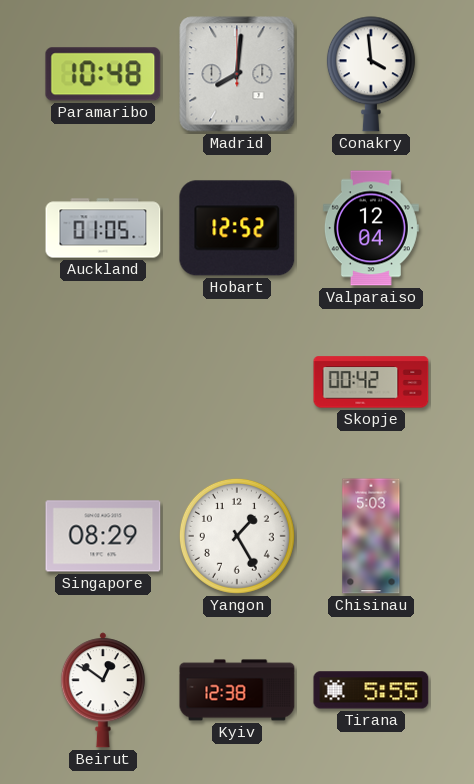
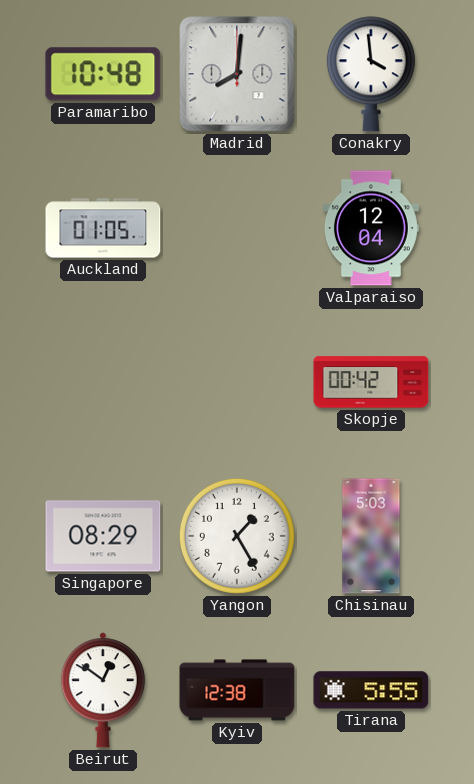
Hobart: 12:52 -> none
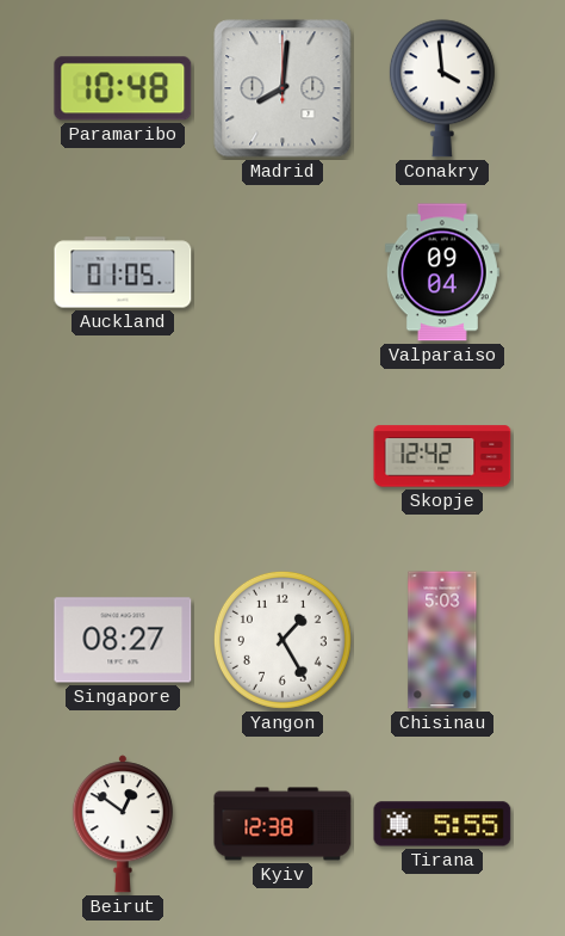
Valparaiso: 12:04 -> 09:04
Skopje: 00:42 -> 12:42
Singapore: 08:29 -> 08:27
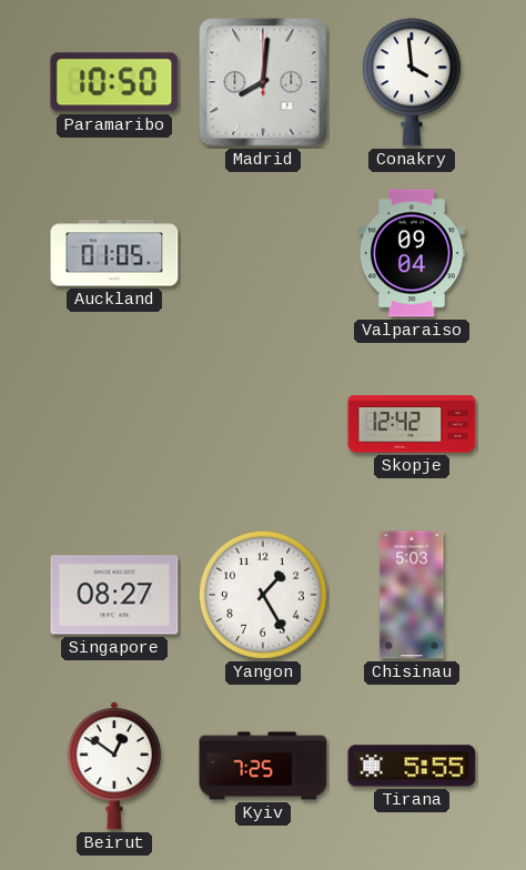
Paramaribo: 10:48 -> 10:50
Kyiv: 12:38 -> 7:25
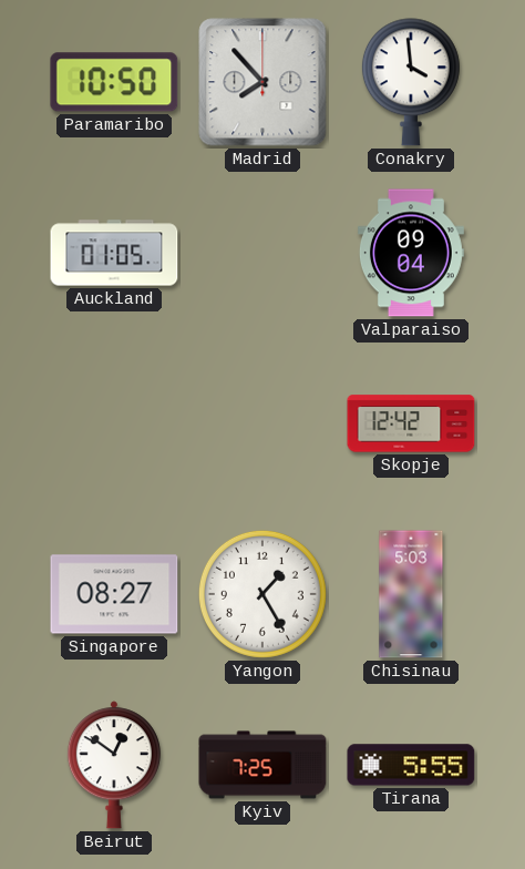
Madrid: 8:01 -> 7:53
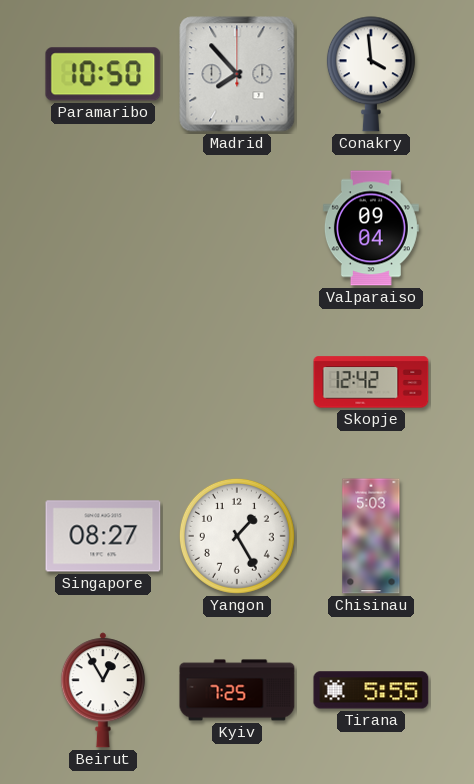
Auckland: 01:05 -> none
Beirut: 12:51 -> 12:55
